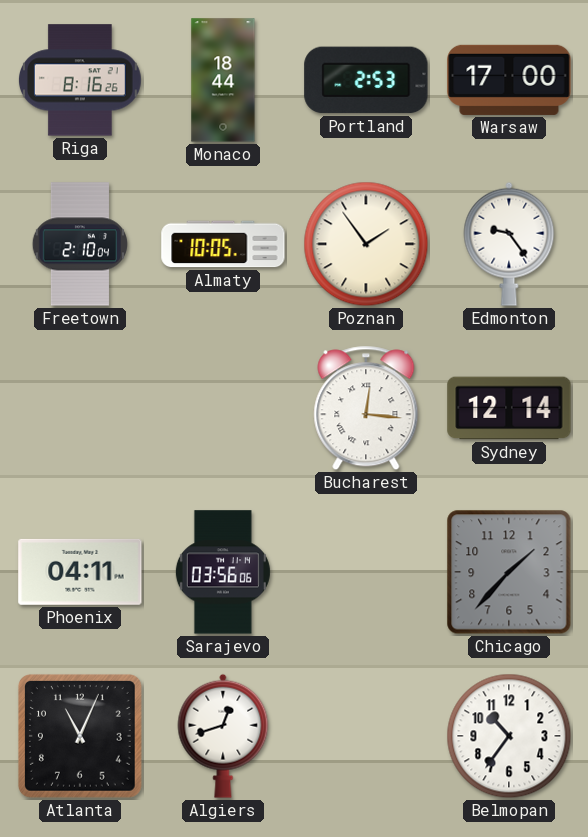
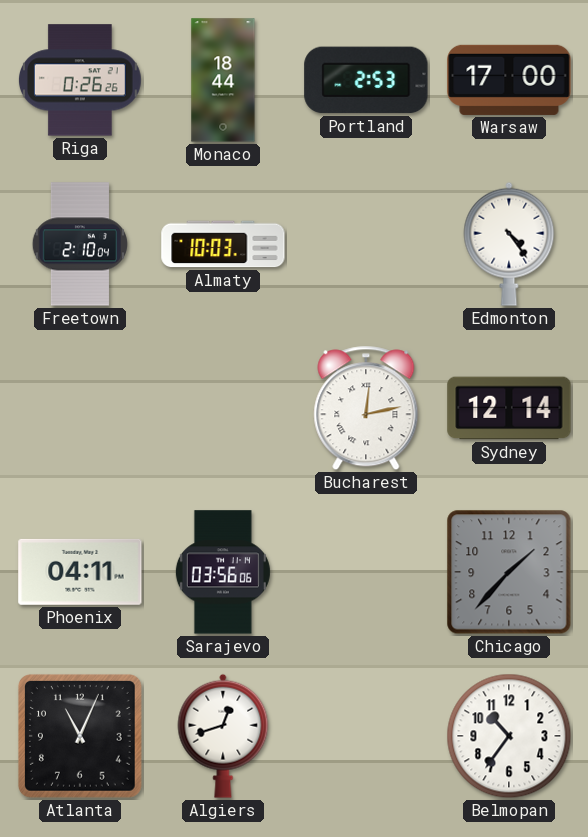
Riga: 8:16 -> 0:26
Almaty: 10:05 -> 10:03
Poznan: 1:54 -> none
Edmonton: 9:24 -> 4:24
Bucharest: 12:16 -> 12:13
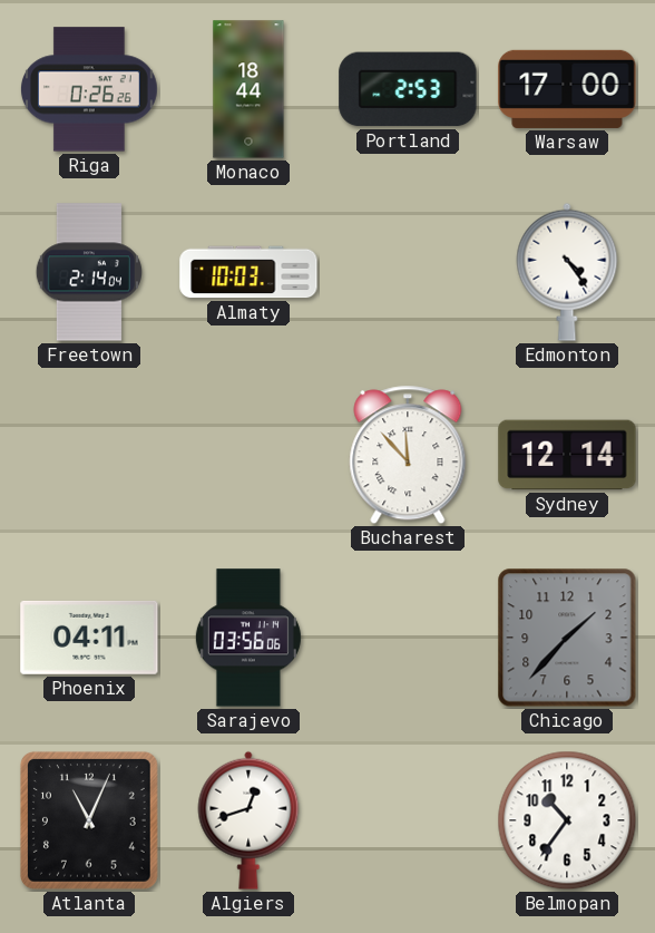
Freetown: 2:10 -> 2:14
Bucharest: 12:13 -> 11:53
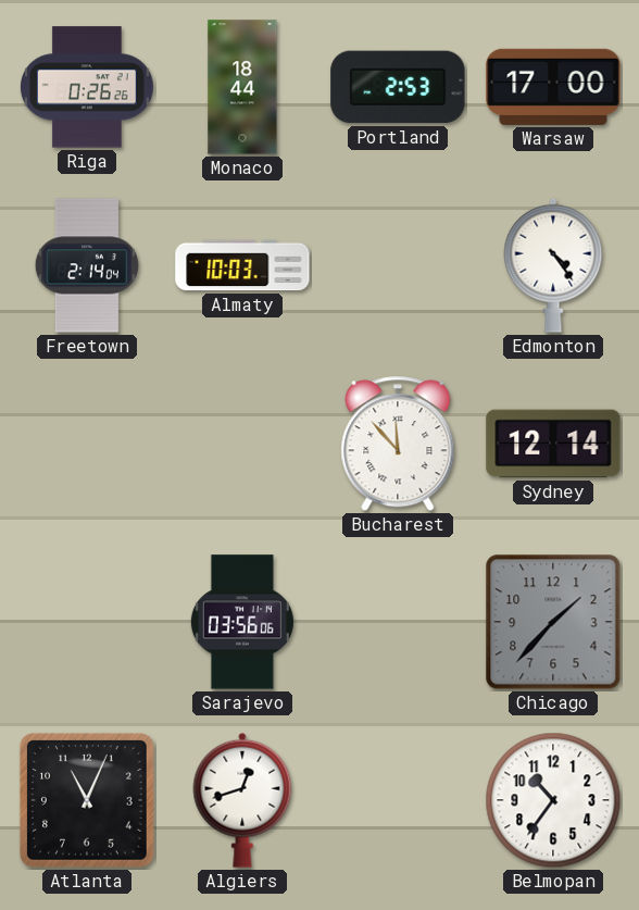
Phoenix: 04:11 -> none
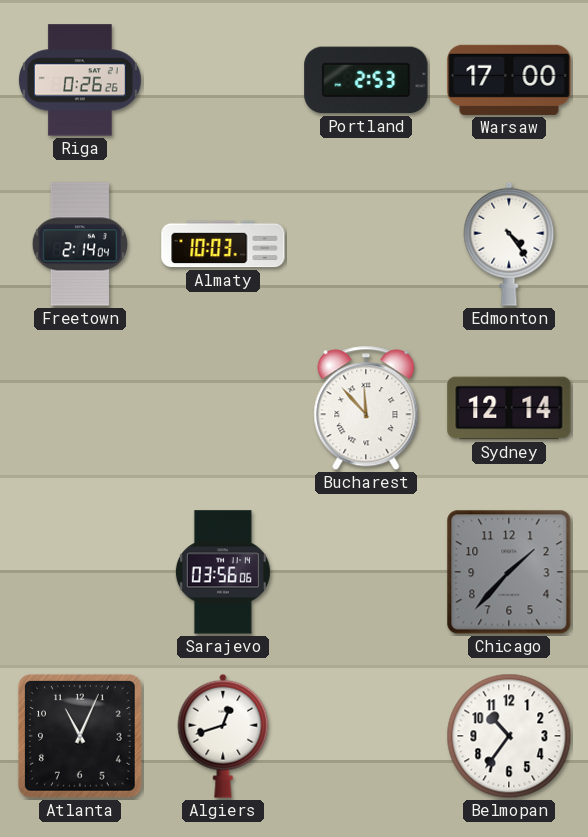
Monaco: 18:44 -> none
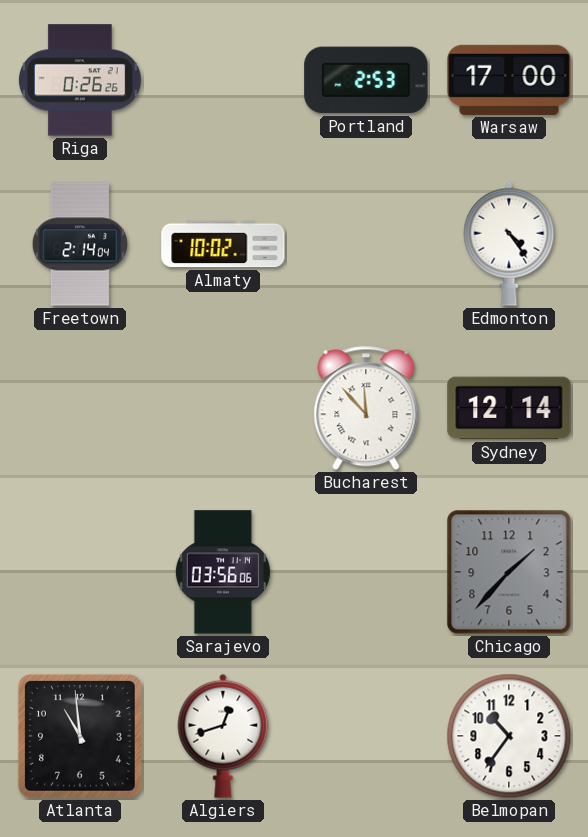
Almaty: 10:03 -> 10:02
Atlanta: 11:04 -> 10:59
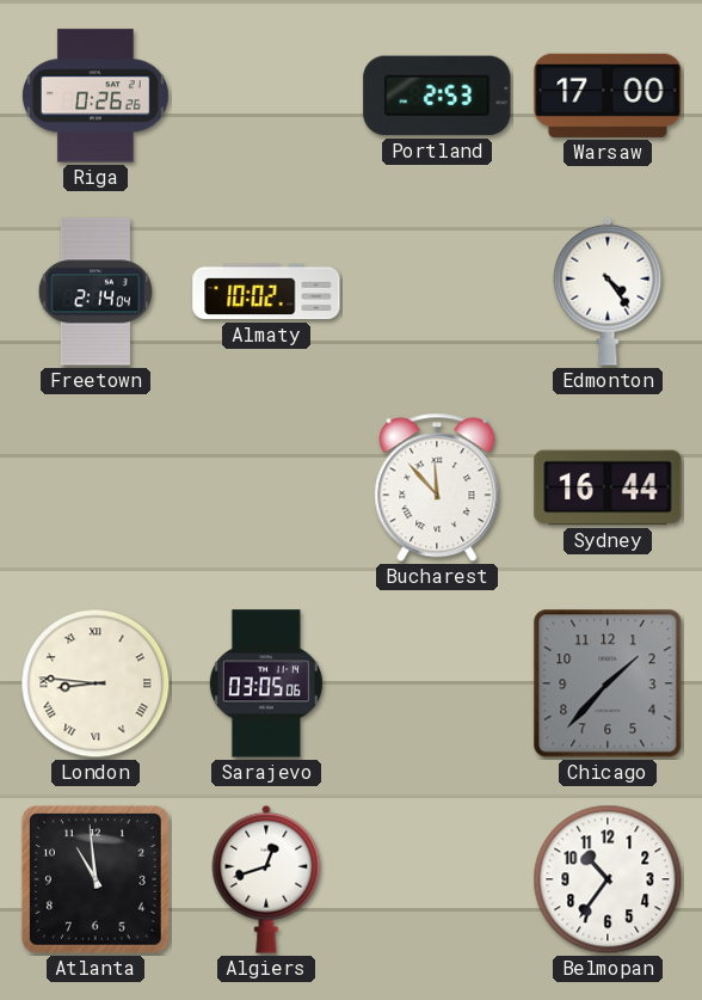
Sydney: 12:14 -> 16:44
London: none -> 8:46
Sarajevo: 03:56 -> 03:05
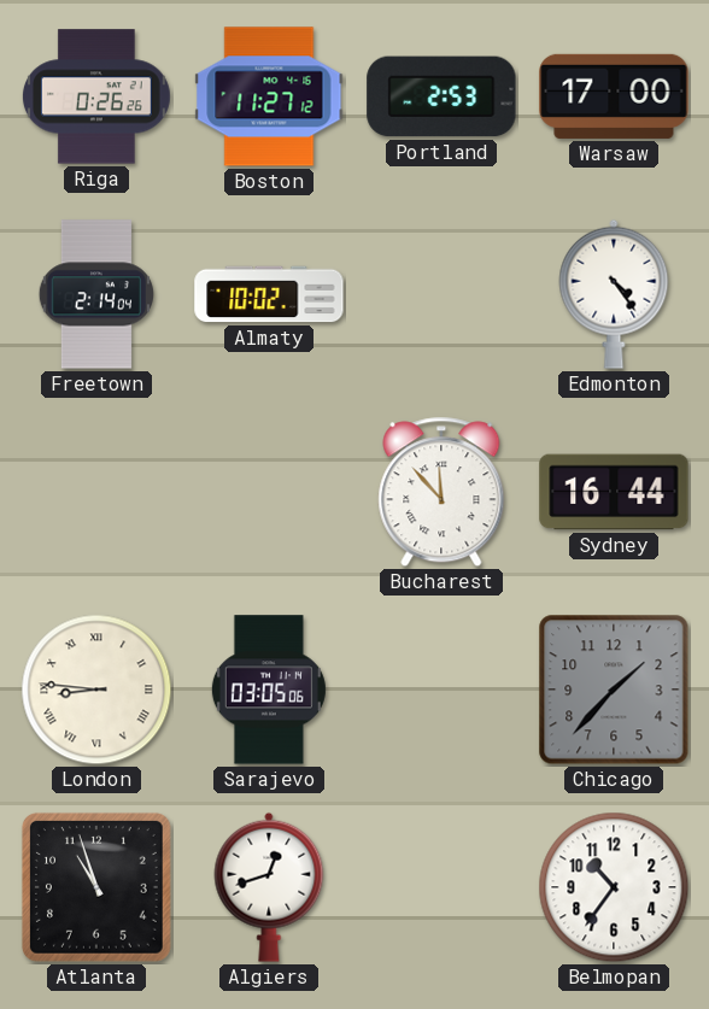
Boston: none -> 11:27
Atlanta: 10:59 -> 10:57
